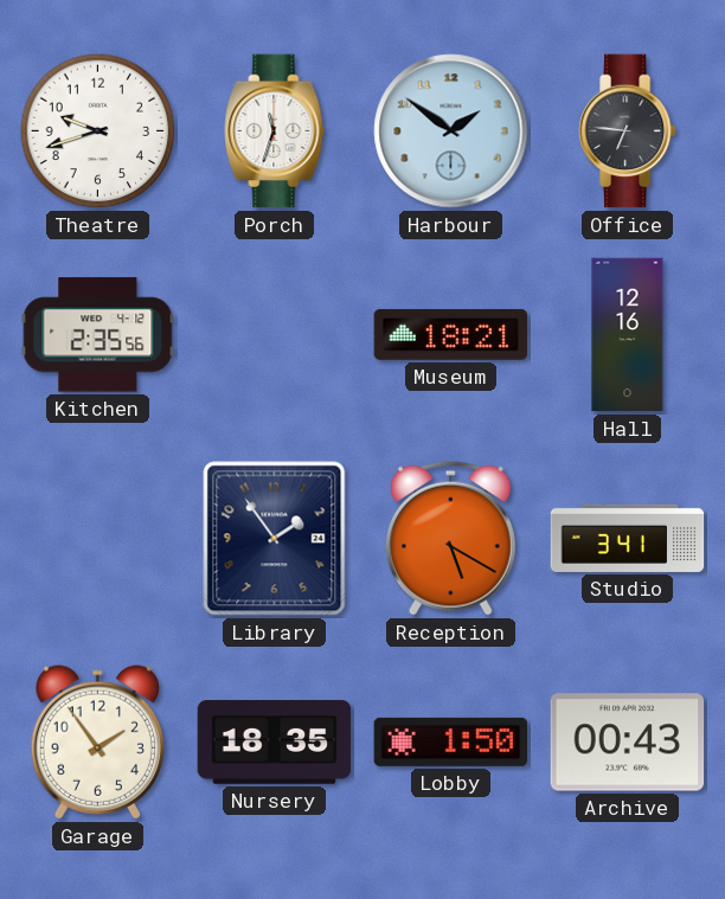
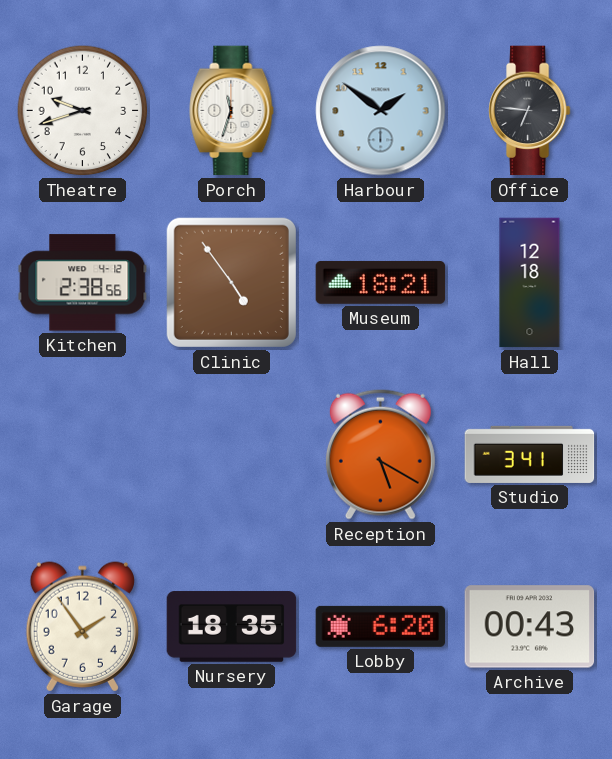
Kitchen: 2:35 -> 2:38
Clinic: none -> 4:54
Hall: 12:16 -> 12:18
Library: 1:54 -> none
Lobby: 1:50 -> 6:20
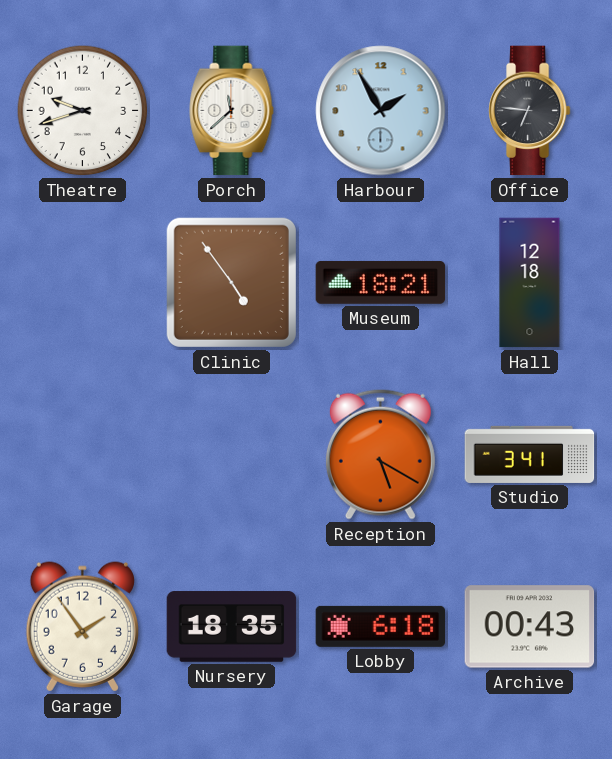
Porch: 11:33 -> 11:38
Harbour: 1:51 -> 1:55
Kitchen: 2:38 -> none
Lobby: 6:20 -> 6:18
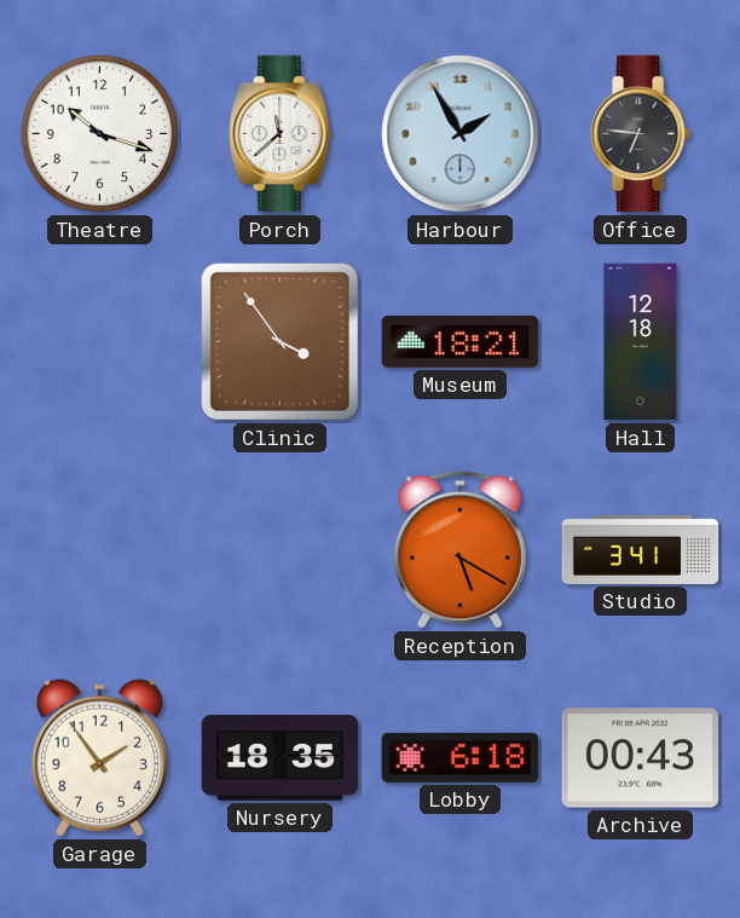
Theatre: 9:42 -> 10:18
Clinic: 4:54 -> 3:54
